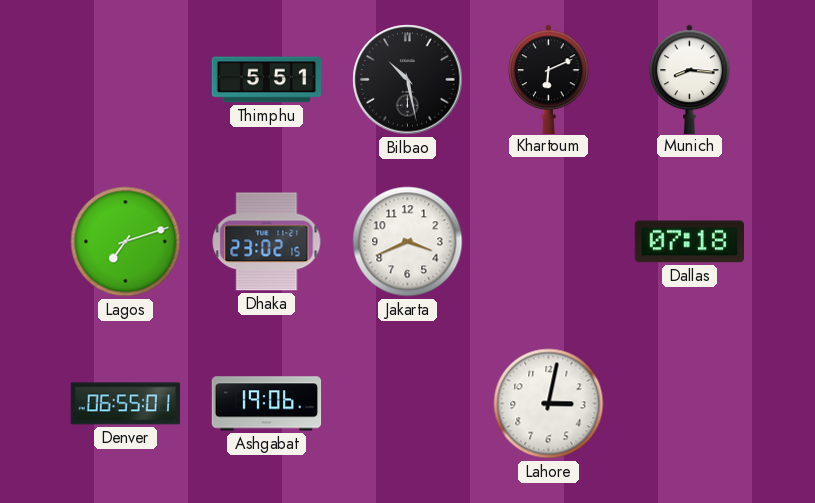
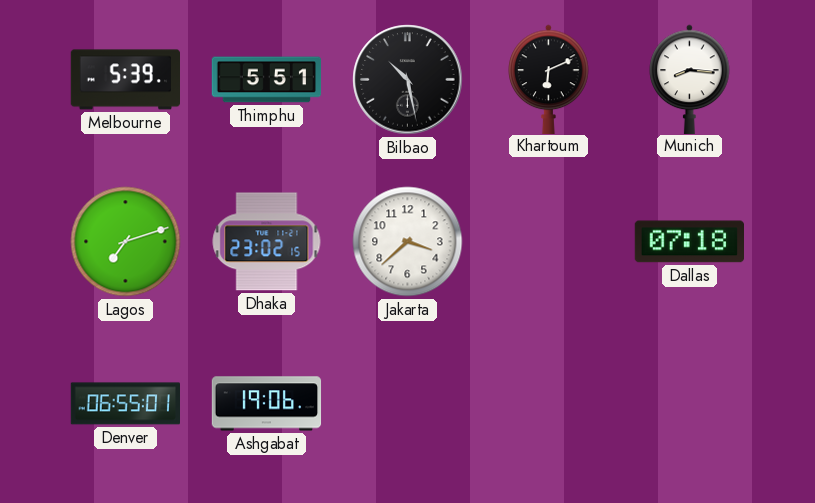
Melbourne: none -> 5:39
Jakarta: 3:41 -> 3:38
Lahore: 3:02 -> none
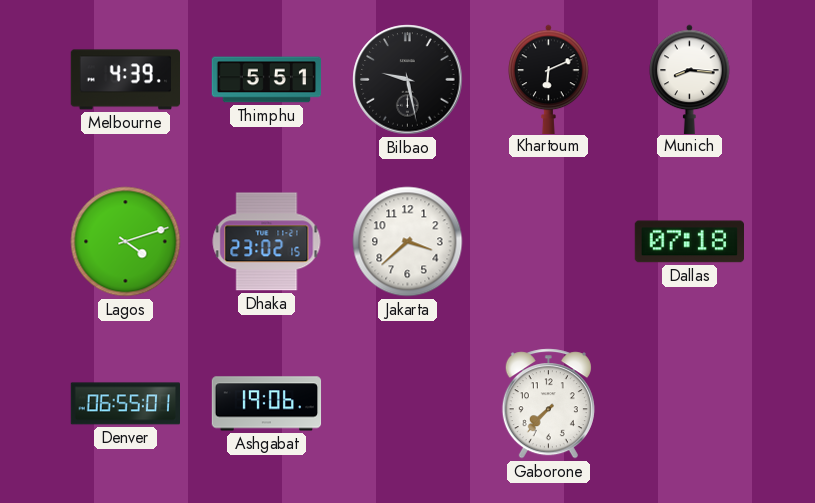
Melbourne: 5:39 -> 4:39
Bilbao: 10:28 -> 9:28
Lagos: 7:12 -> 4:12
Gaborone: none -> 7:37
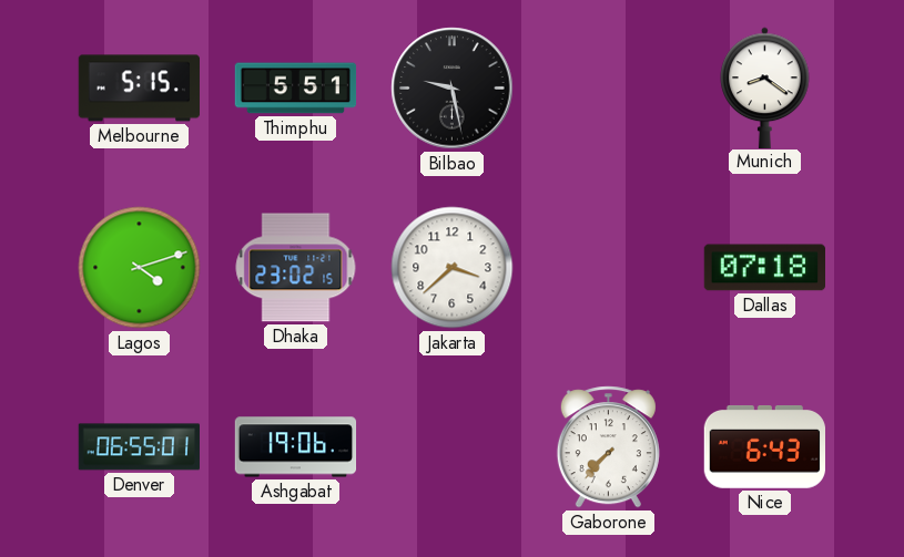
Melbourne: 4:39 -> 5:15
Khartoum: 6:11 -> none
Munich: 8:16 -> 8:21
Nice: none -> 6:43
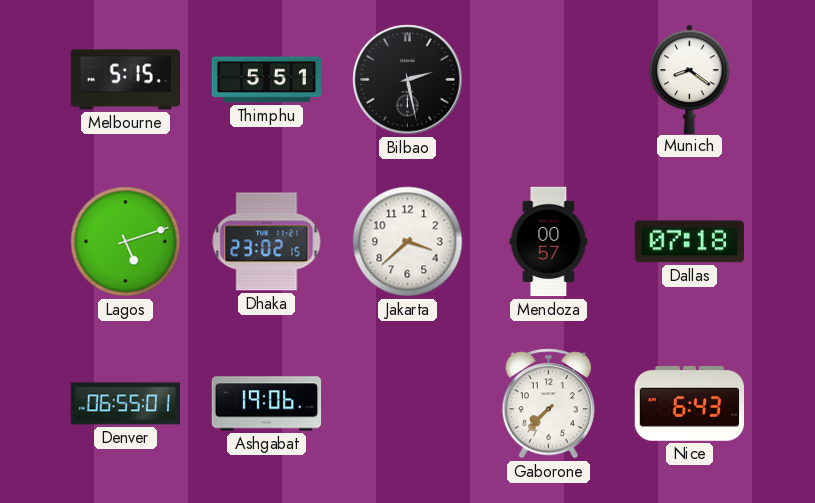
Bilbao: 9:28 -> 2:28
Lagos: 4:12 -> 5:12
Mendoza: none -> 00:57
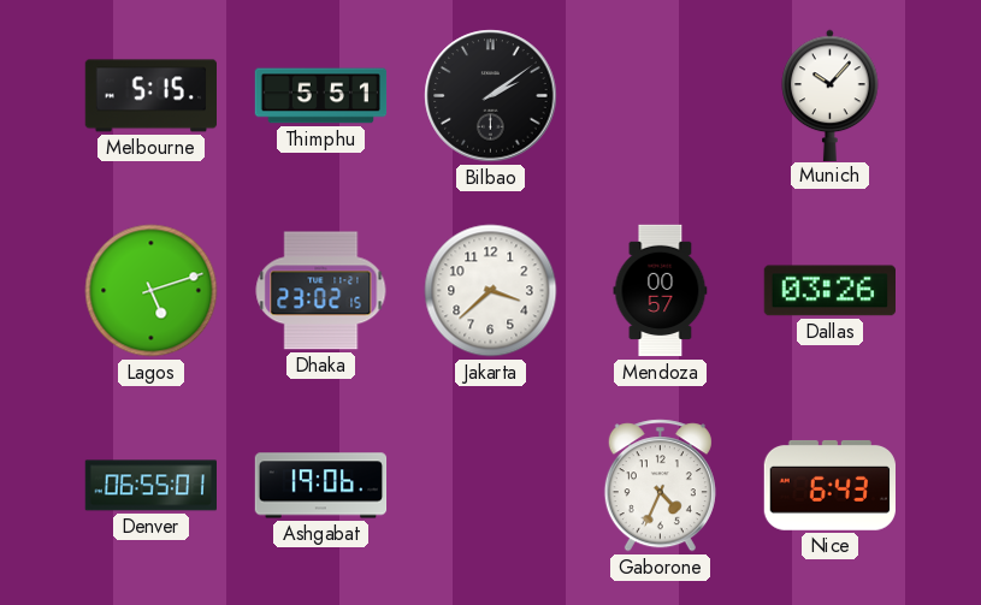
Bilbao: 2:28 -> 2:09
Munich: 8:21 -> 10:07
Dallas: 07:18 -> 03:26
Gaborone: 7:37 -> 4:34
